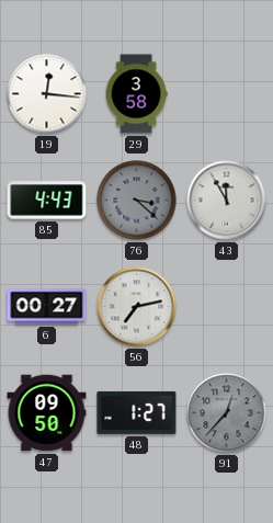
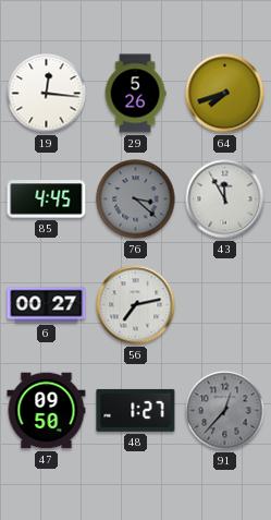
29: 3:58 -> 5:26
64: none -> 7:42
85: 4:43 -> 4:45
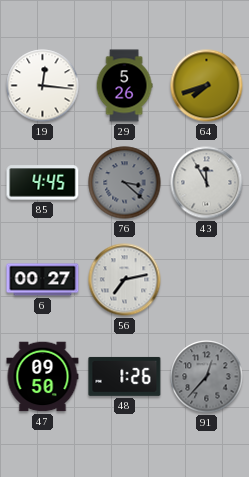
48: 1:27 -> 1:26
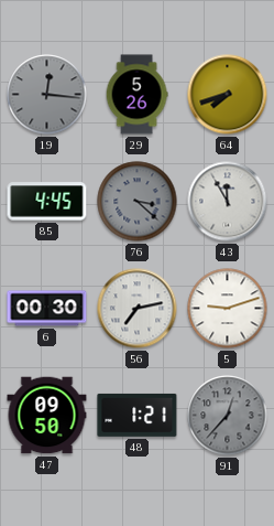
19 dial: white -> grey
6: 00:27 -> 00:30
5: none -> 9:12
48: 1:26 -> 1:21
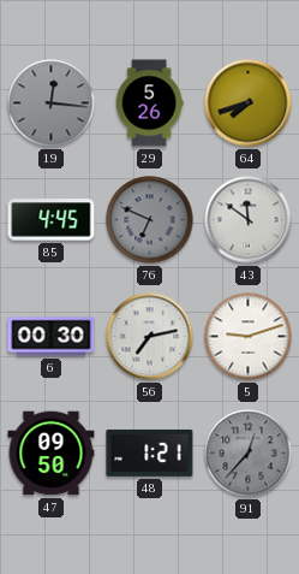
76: 3:22 -> 6:49
43: 11:55 -> 11:51
